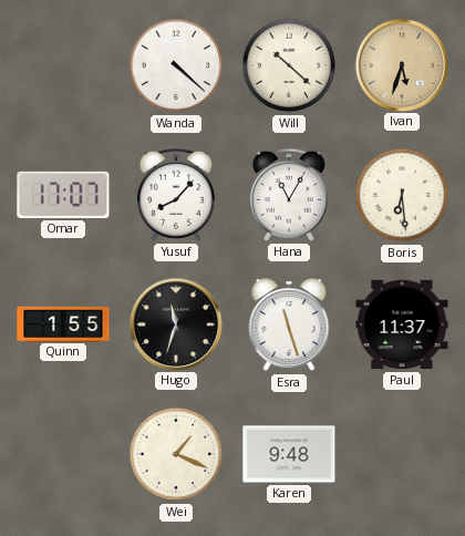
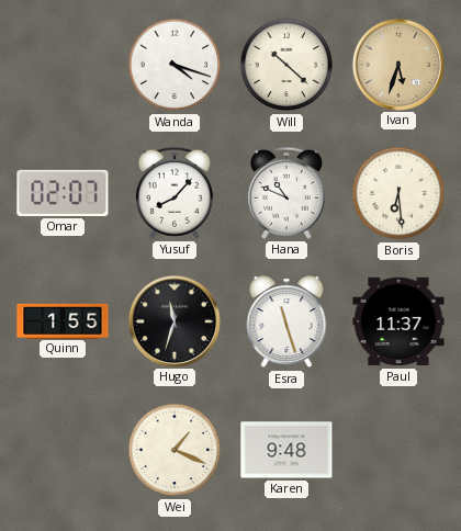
Wanda: 4:22 -> 4:18
Omar: 17:07 -> 02:07
Hana: 11:05 -> 10:49
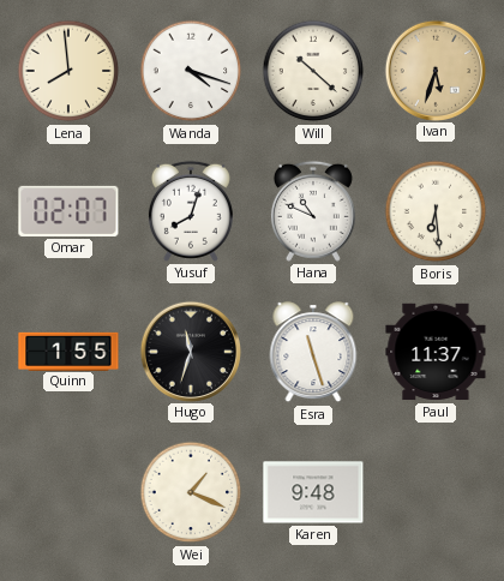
Lena: none -> 7:59
Yusuf: 8:07 -> 8:03
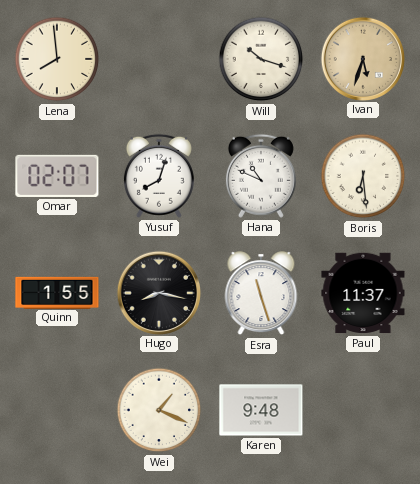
Wanda: 4:18 -> none
Will: 10:22 -> 10:18
Hugo: 11:33 -> 8:17
